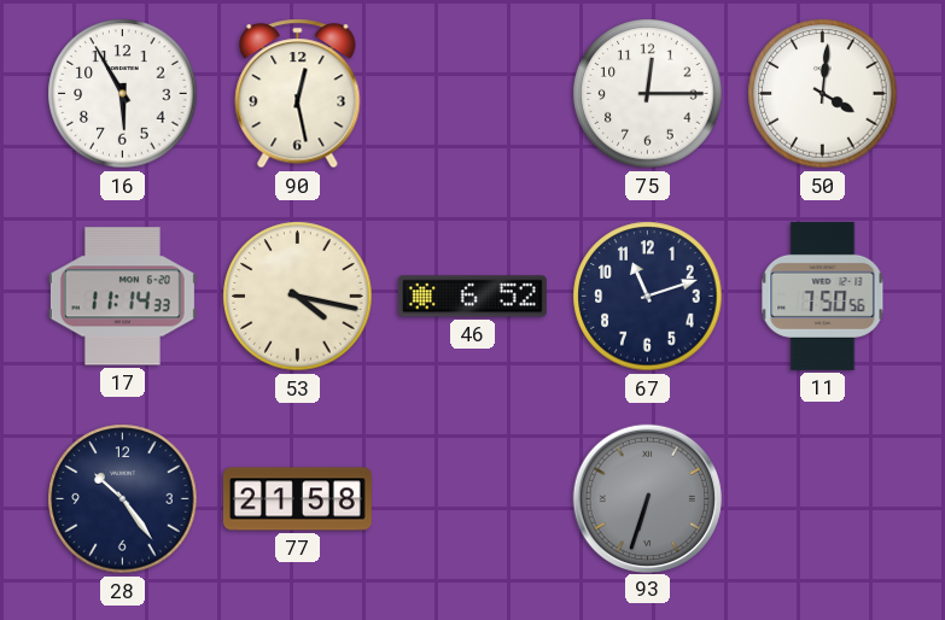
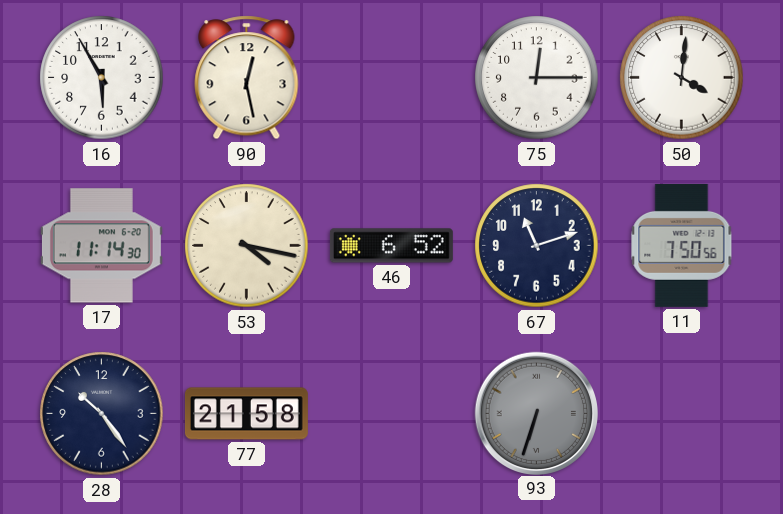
17: 11:14:33 -> 11:14:30
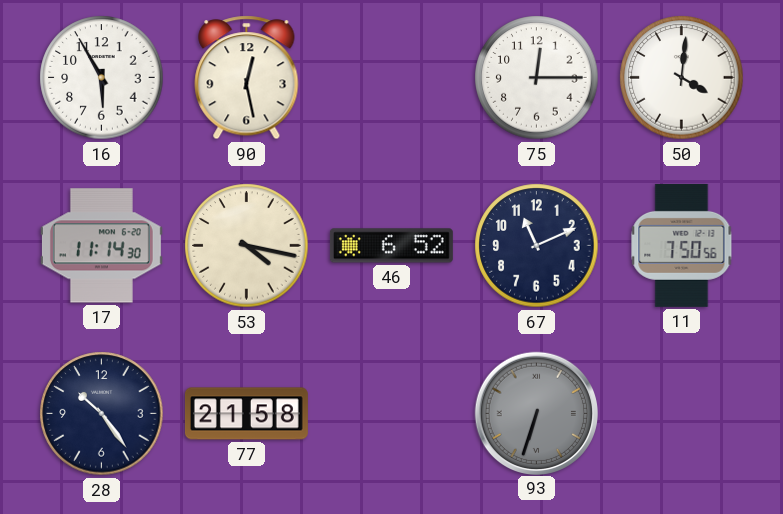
67: 11:12 -> 11:11
